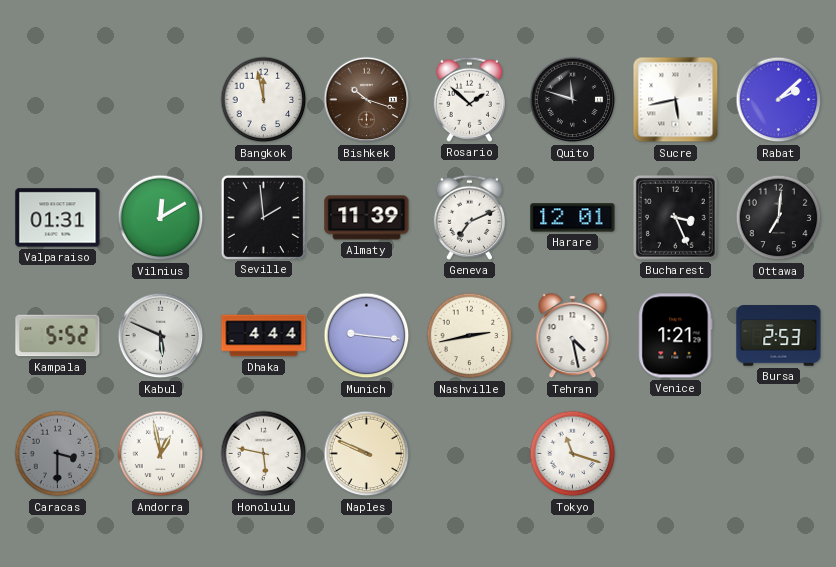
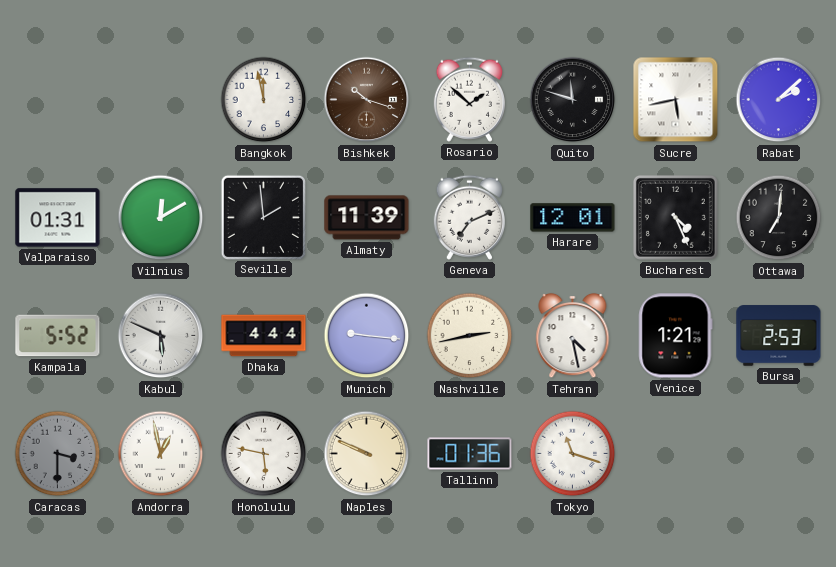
Bucharest: 3:26 -> 4:26
Tallinn: none -> 01:36
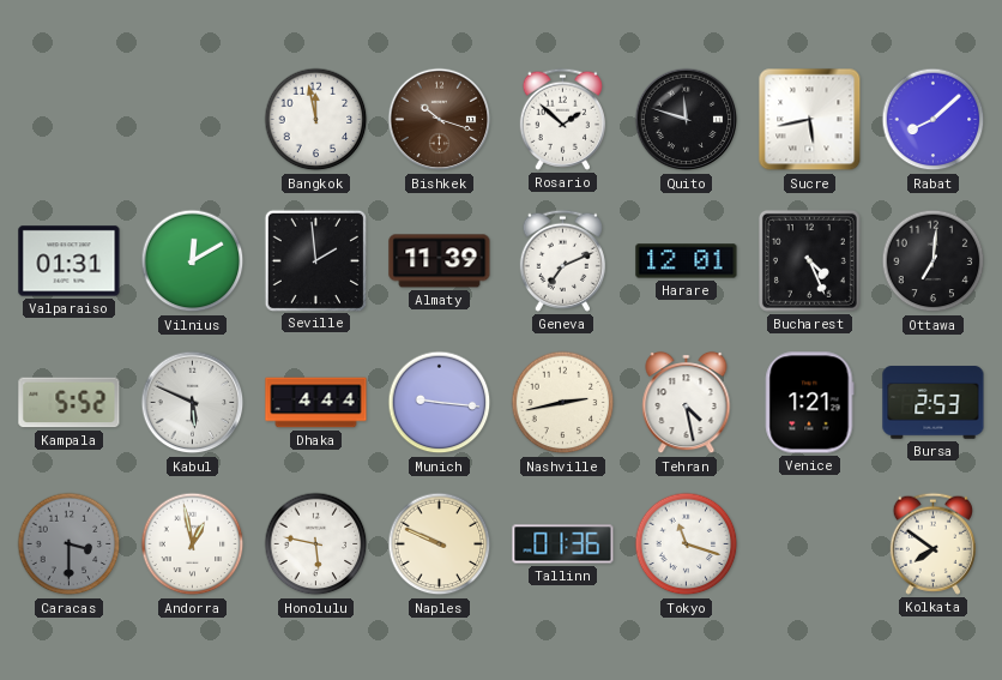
Rabat: 2:08 -> 8:08
Kolkata: none -> 7:51
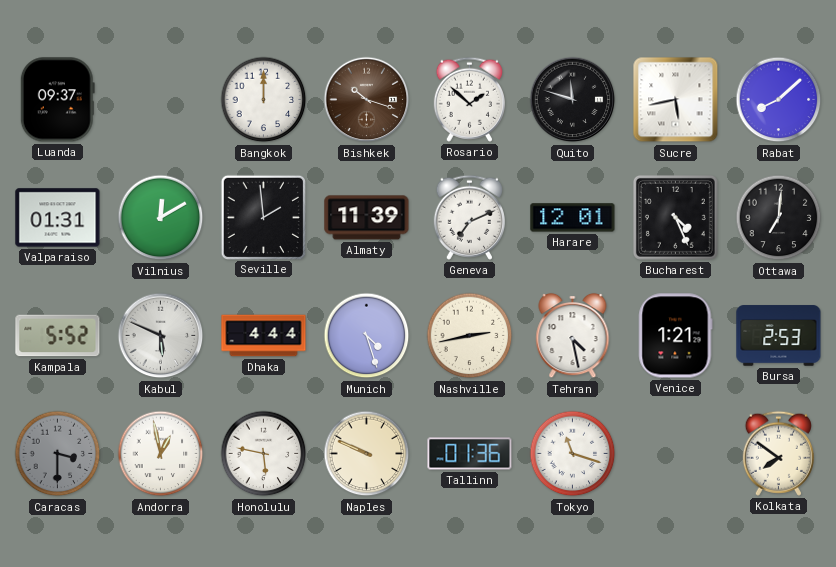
Luanda: none -> 09:37
Bangkok: 11:58 -> 12:00
Munich: 9:16 -> 4:27
